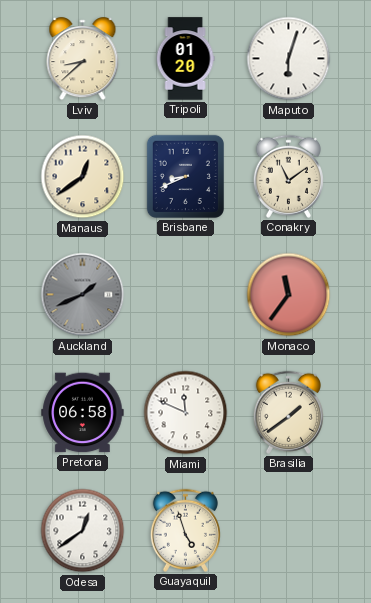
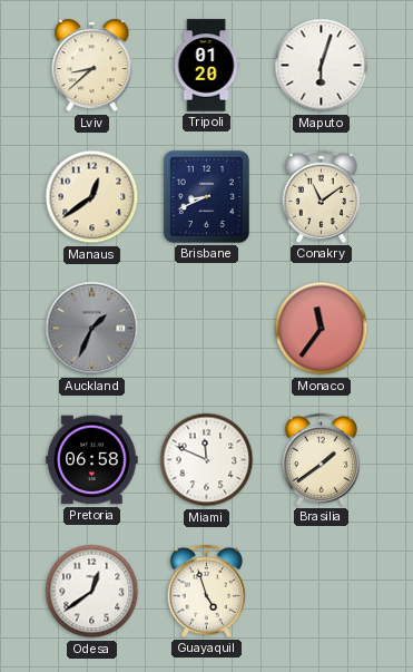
Auckland: 1:41 -> 1:34
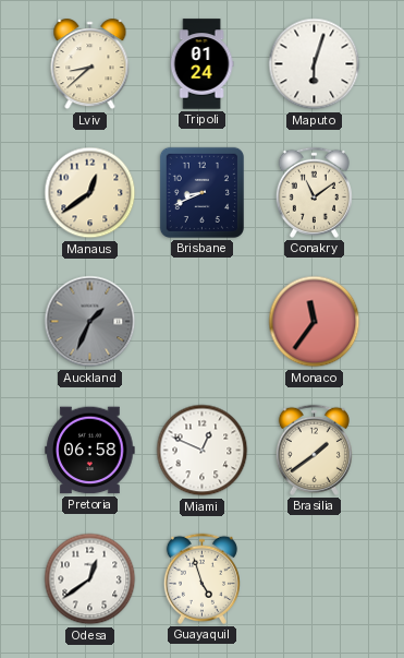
Tripoli: 01:20 -> 01:24
Miami: 11:49 -> 12:49
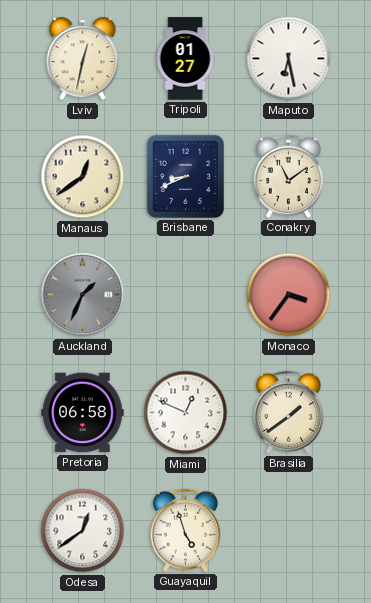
Lviv: 8:38 -> 12:32
Tripoli: 01:24 -> 01:27
Maputo: 6:03 -> 6:28
Monaco: 11:36 -> 3:36
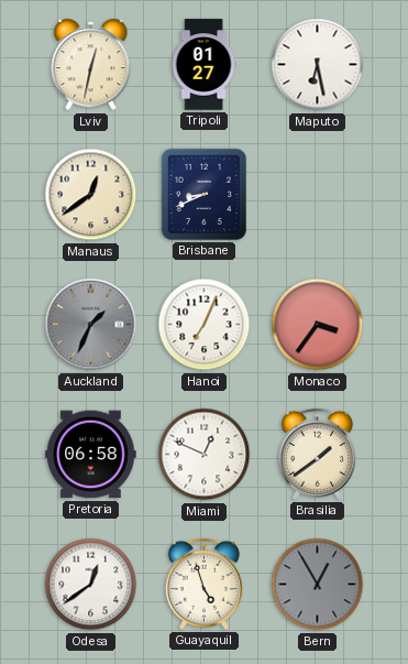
Conakry: 11:09 -> none
Hanoi: none -> 7:04
Bern: none -> 12:55
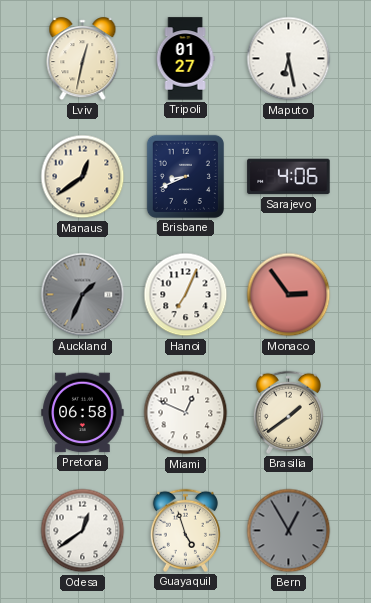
Sarajevo: none -> 4:06
Monaco: 3:36 -> 2:54
